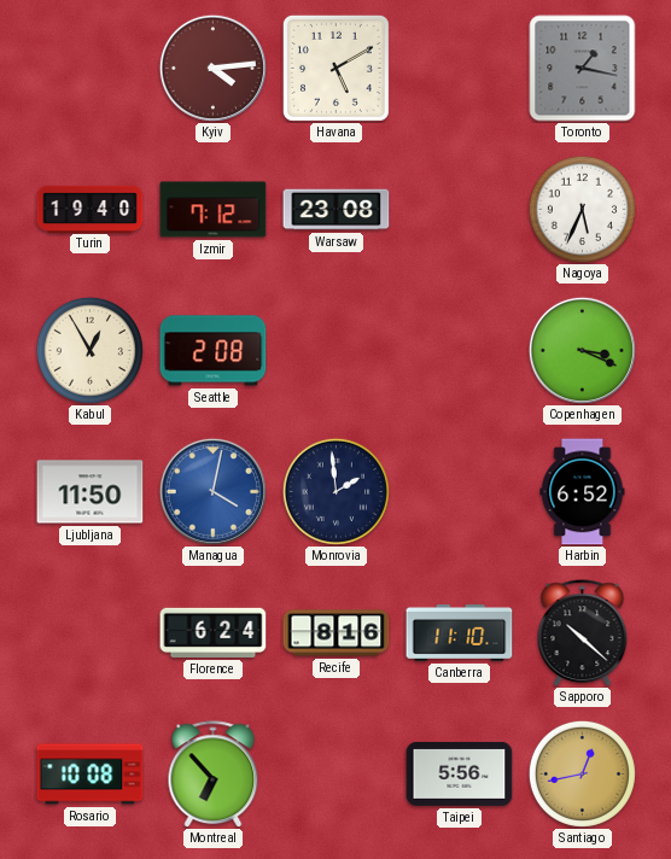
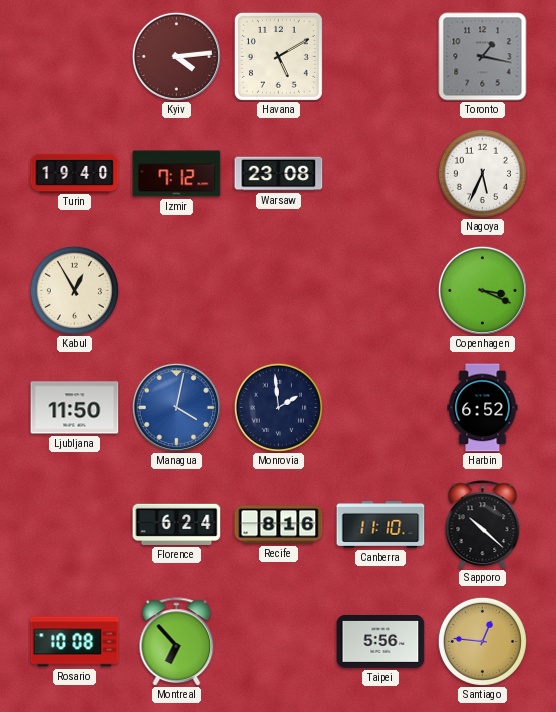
Seattle: 2:08 -> none
Santiago: 12:43 -> 12:46
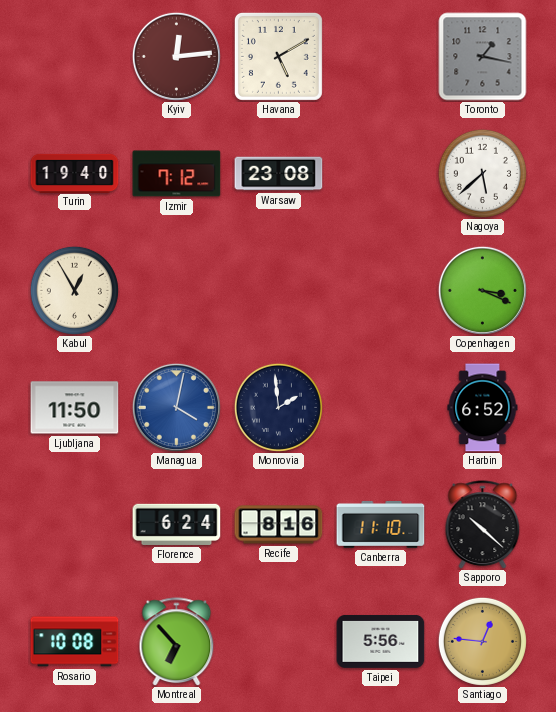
Kyiv: 4:14 -> 12:14
Nagoya: 5:34 -> 5:38
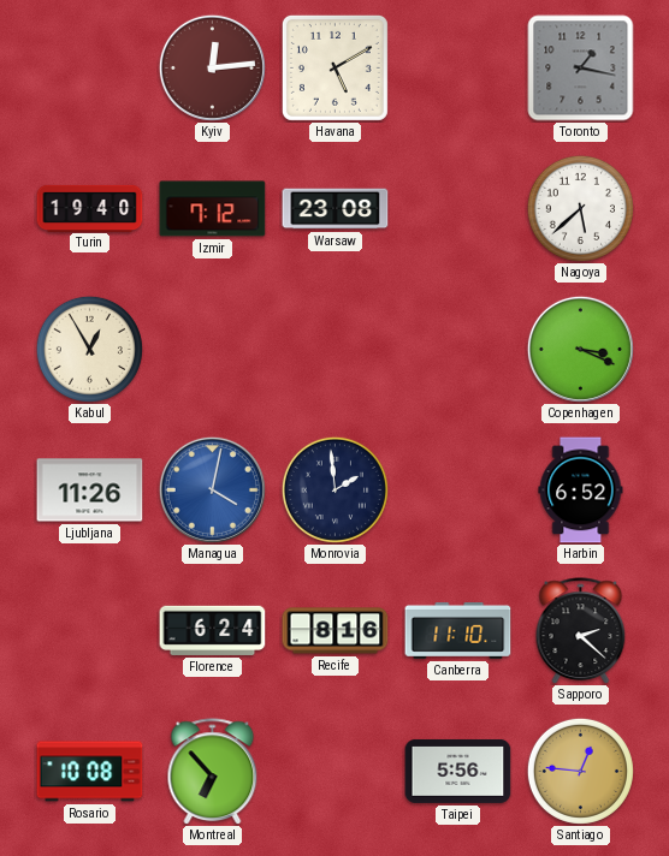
Ljubljana: 11:50 -> 11:26
Sapporo: 10:22 -> 2:22
